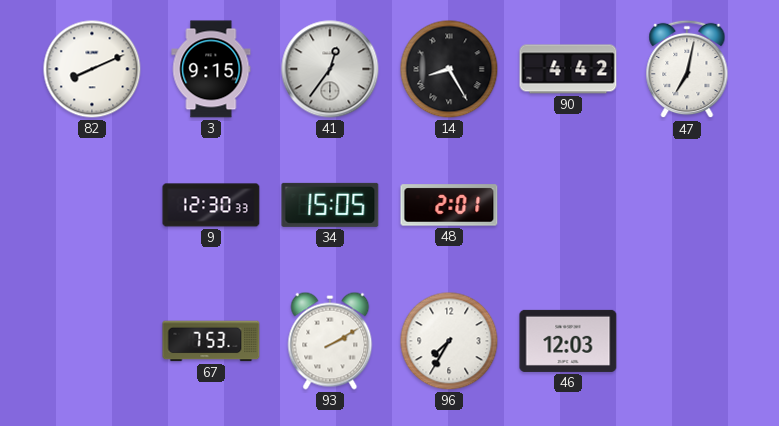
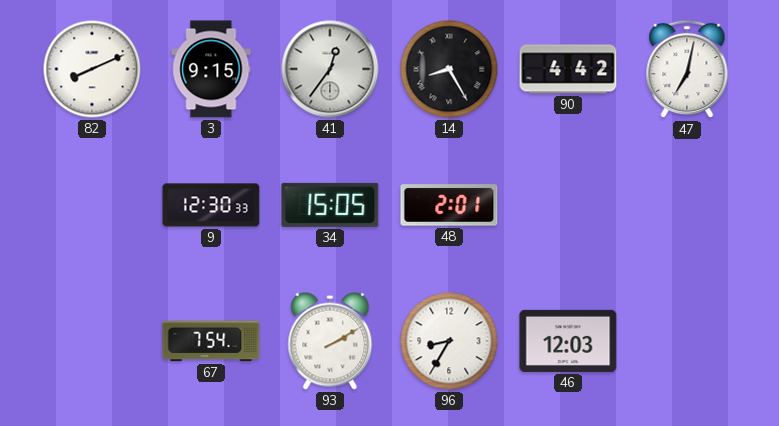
67: 7:53 -> 7:54
96: 7:35 -> 8:35
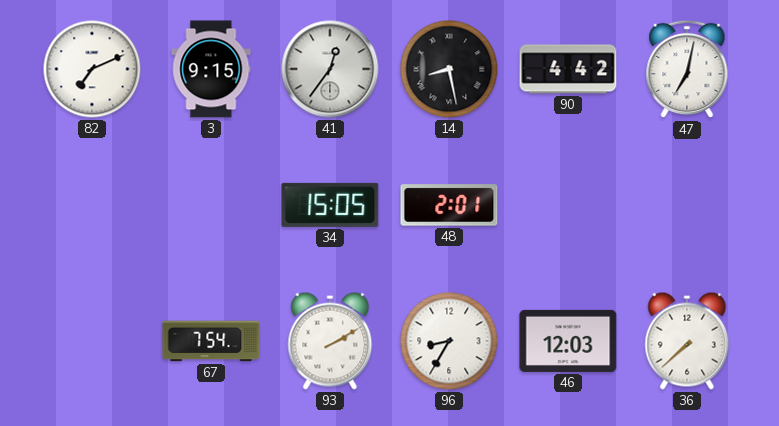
82: 8:11 -> 7:11
14: 8:25 -> 8:28
9: 12:30 -> none
36: none -> 7:38
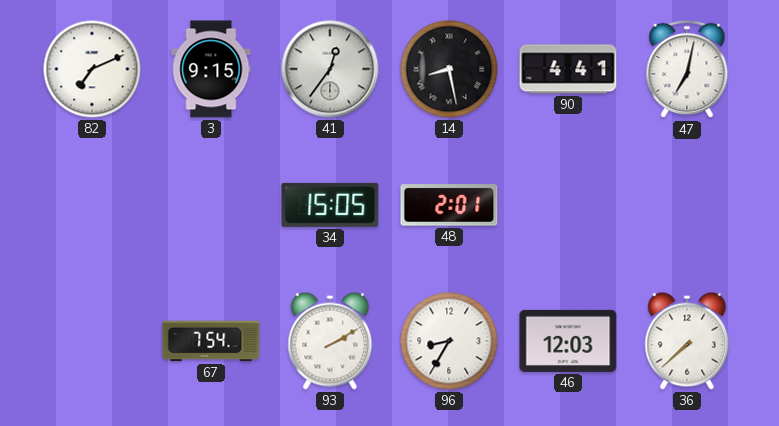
90: 4:42 -> 4:41
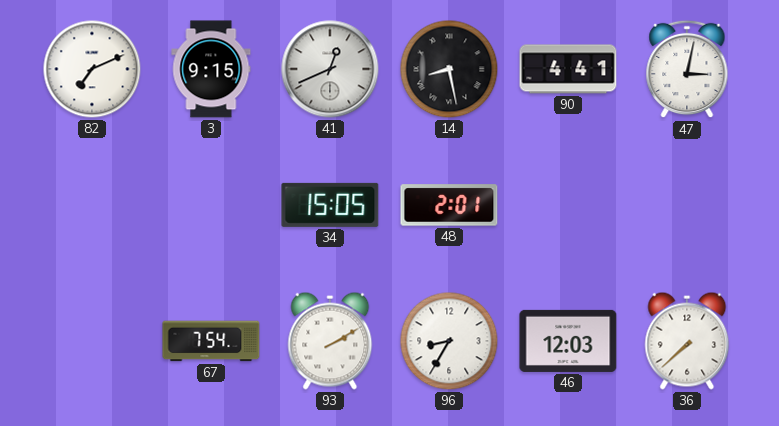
41: 12:36 -> 12:41
47: 7:02 -> 3:02
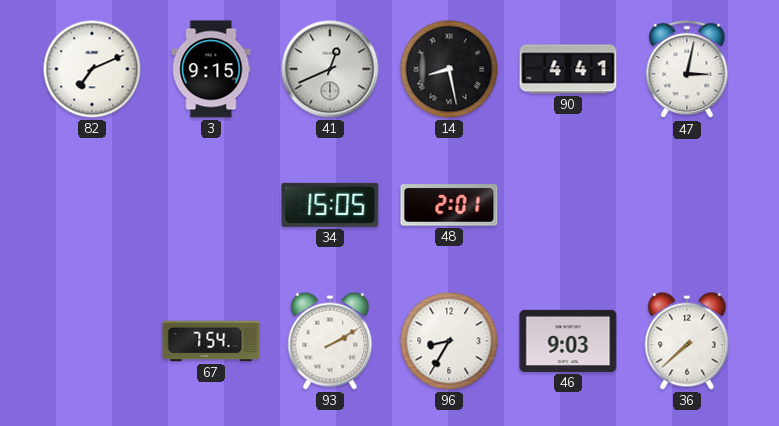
46: 12:03 -> 9:03
